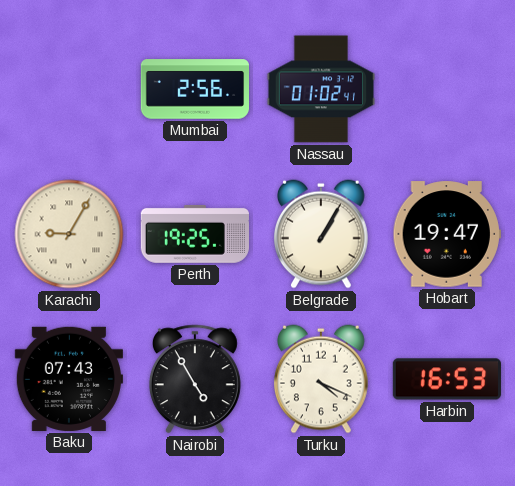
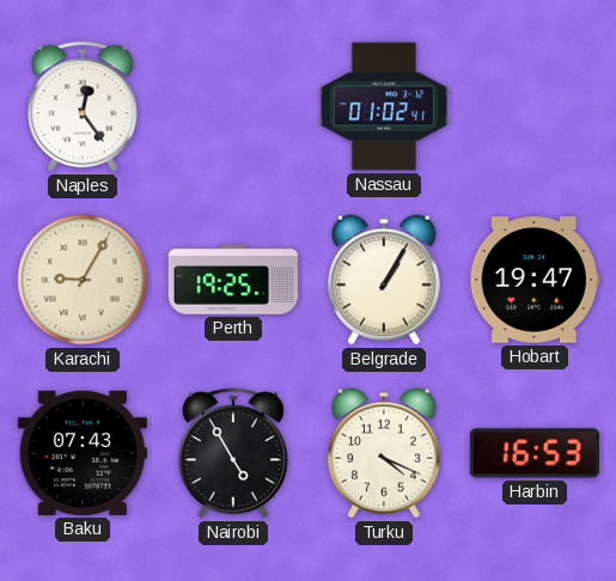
Naples: none -> 12:24
Mumbai: 2:56 -> none
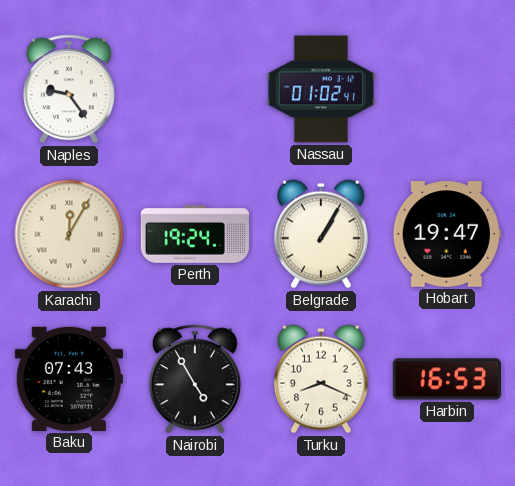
Naples: 12:24 -> 9:24
Karachi: 9:05 -> 12:05
Perth: 19:25 -> 19:24
Turku: 4:19 -> 8:19
